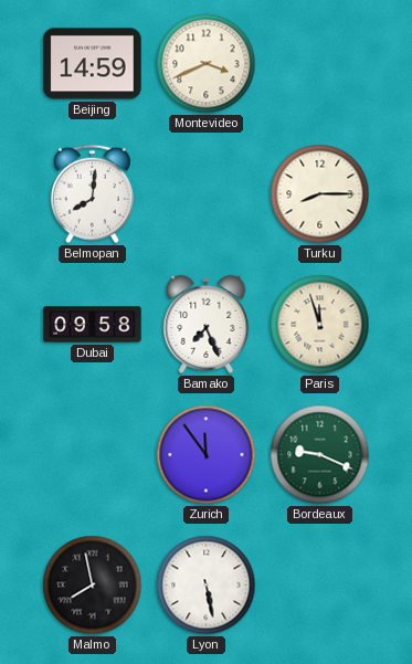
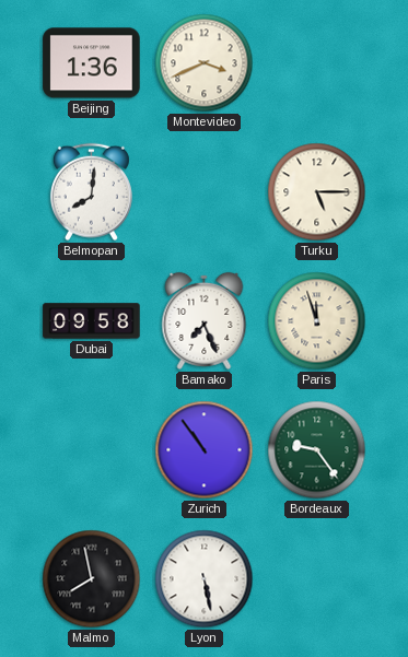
Beijing: 14:59 -> 1:36
Turku: 8:15 -> 5:15
Zurich: 11:54 -> 10:54
Bordeaux: 9:19 -> 9:24
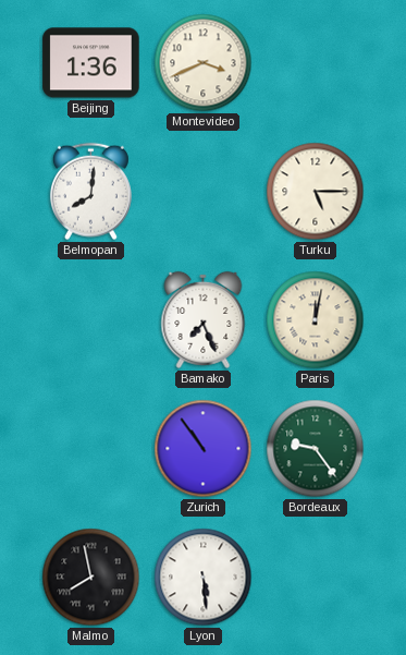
Dubai: 09:58 -> none
Paris: 11:57 -> 12:02
Lyon: 5:28 -> 5:29
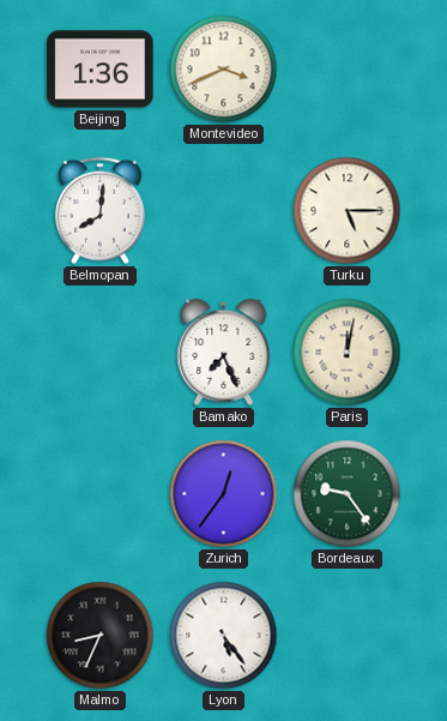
Zurich: 10:54 -> 12:36
Malmo: 7:58 -> 8:34
Lyon: 5:29 -> 5:24
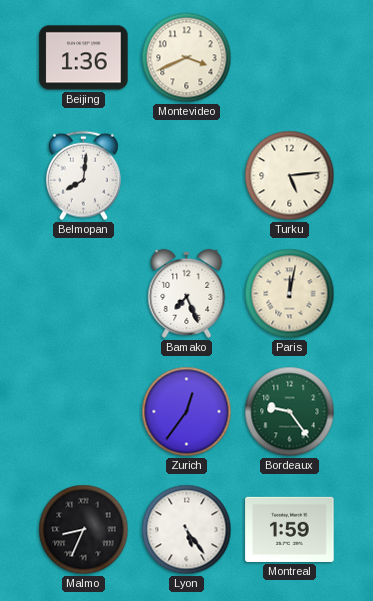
Turku: 5:15 -> 5:14
Montreal: none -> 1:59
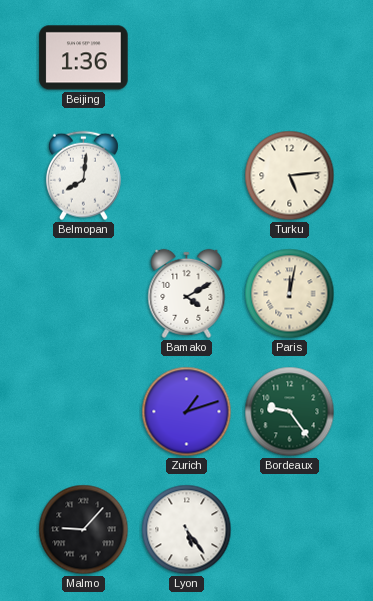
Montevideo: 3:41 -> none
Bamako: 7:26 -> 4:10
Zurich: 12:36 -> 1:12
Malmo: 8:34 -> 9:07
Montreal: 1:59 -> none
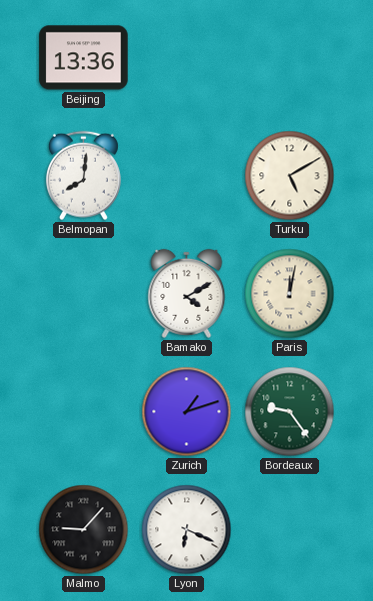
Beijing: 1:36 -> 13:36
Turku: 5:14 -> 5:10
Lyon: 5:24 -> 6:19
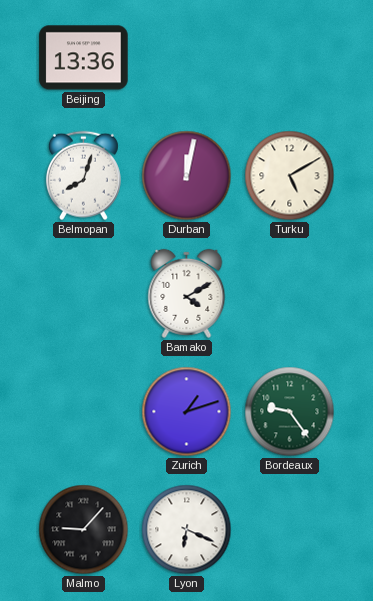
Belmopan: 8:01 -> 8:03
Durban: none -> 12:02
Paris: 12:02 -> none
